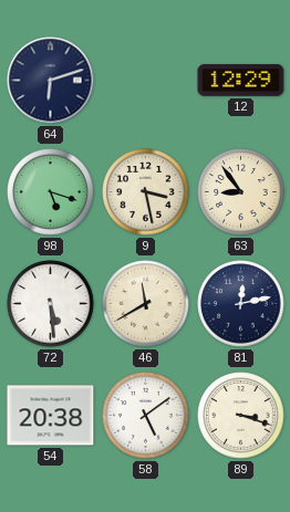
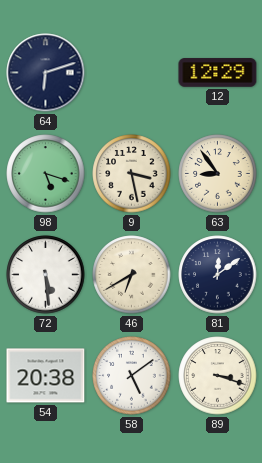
46: 11:40 -> 6:40
81: 12:13 -> 12:09
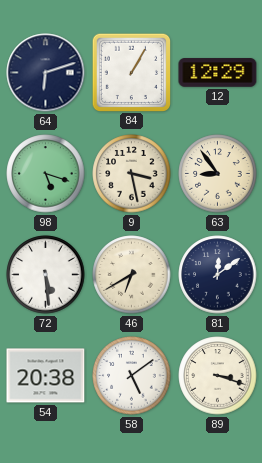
84: none -> 1:05
